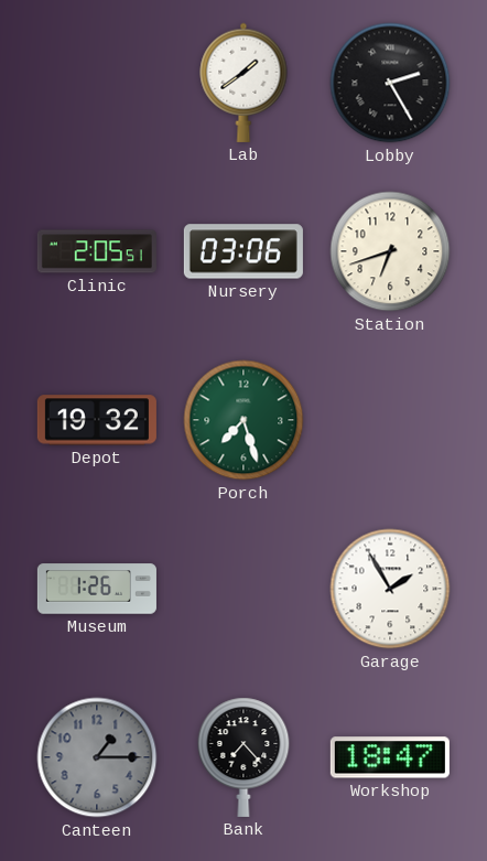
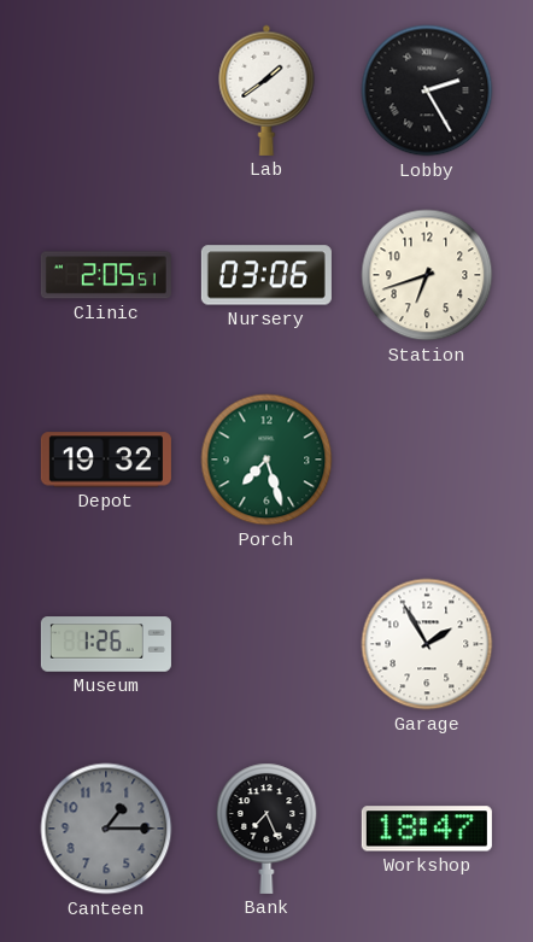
Bank: 7:23 -> 7:26
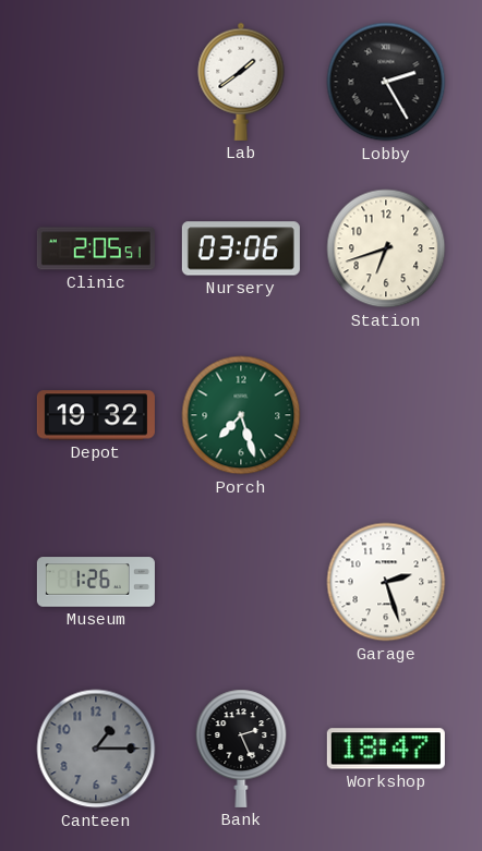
Garage: 1:55 -> 2:27
Bank: 7:26 -> 2:26
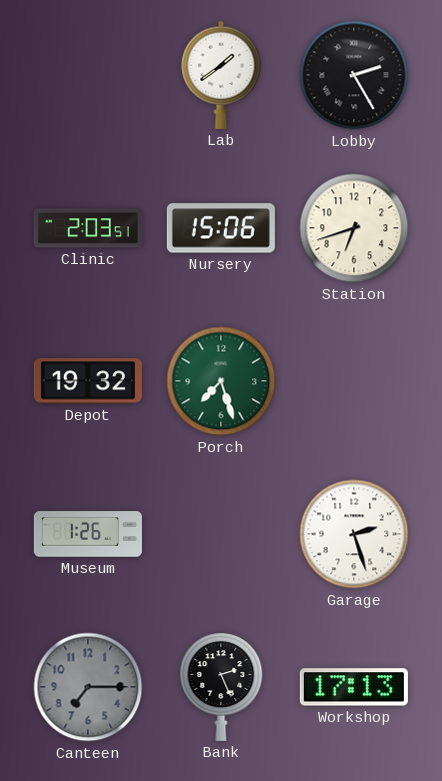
Clinic: 2:05 -> 2:03
Nursery: 03:06 -> 15:06
Canteen: 1:15 -> 7:15
Workshop: 18:47 -> 17:13
